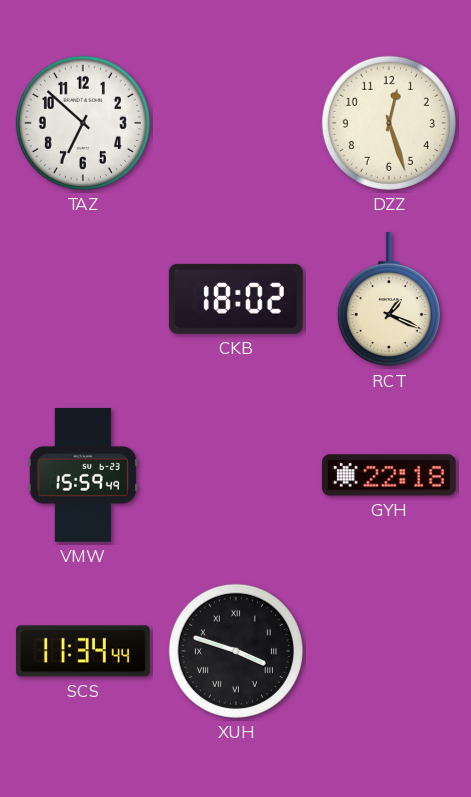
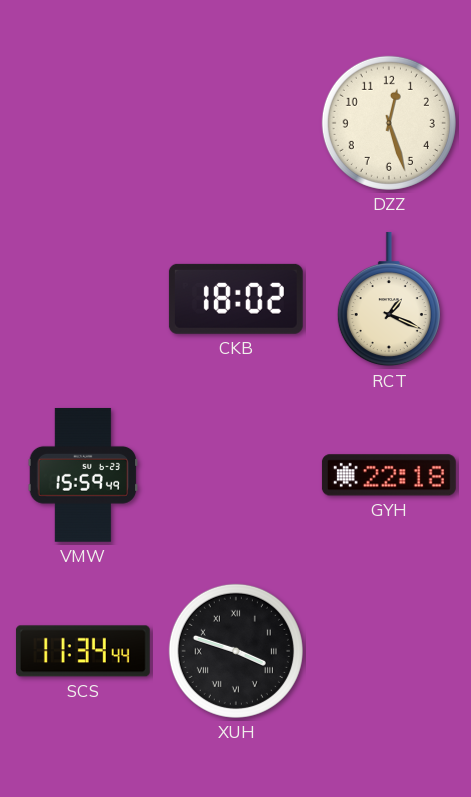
TAZ: 6:52 -> none
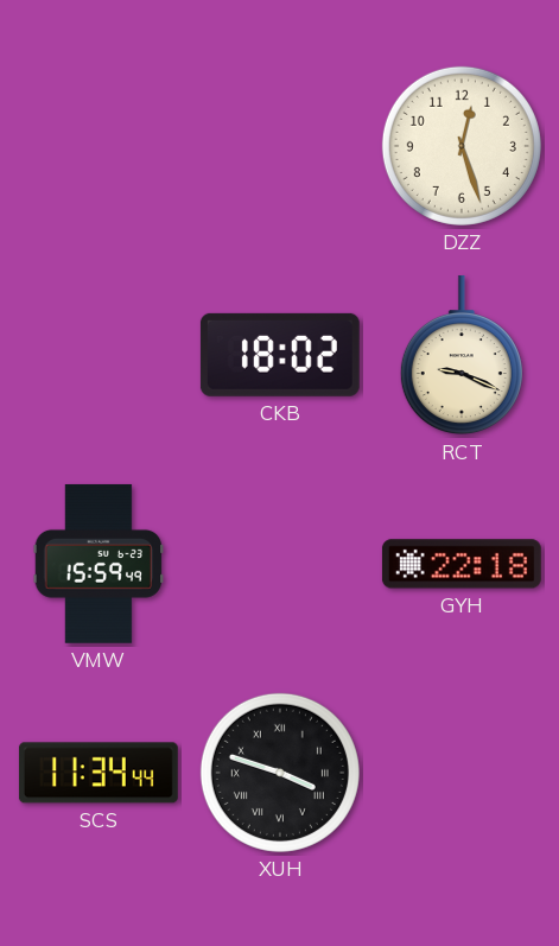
RCT: 1:19 -> 9:19
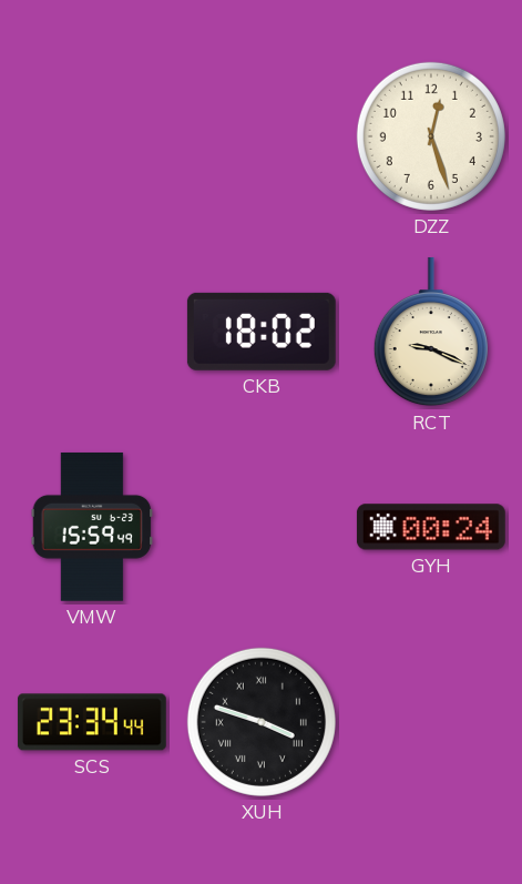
GYH: 22:18 -> 00:24
SCS: 11:34 -> 23:34
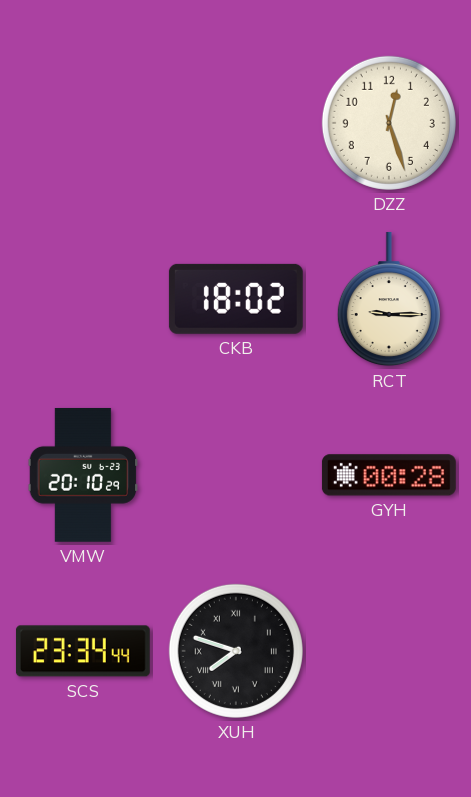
RCT: 9:19 -> 9:15
VMW: 15:59 -> 20:10
GYH: 00:24 -> 00:28
XUH: 3:48 -> 7:48
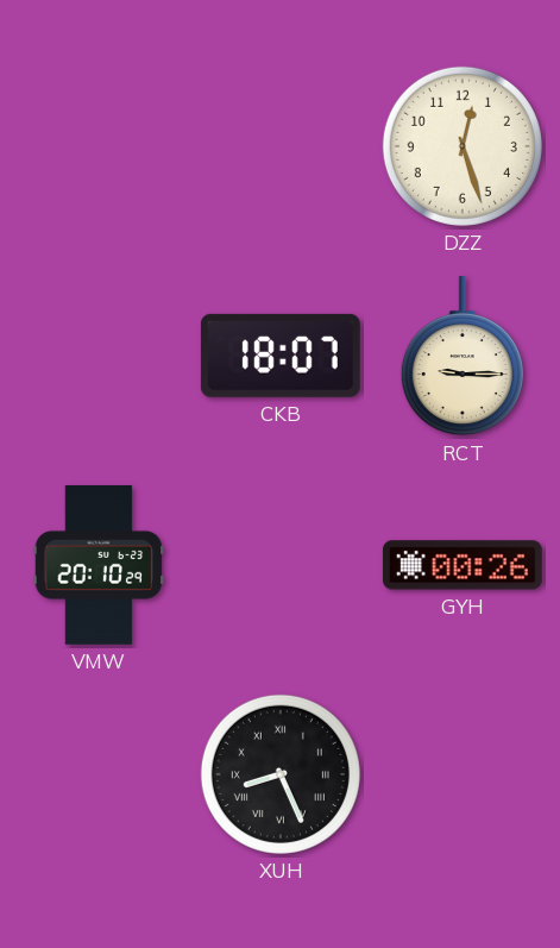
CKB: 18:02 -> 18:07
GYH: 00:28 -> 00:26
SCS: 23:34 -> none
XUH: 7:48 -> 8:26
